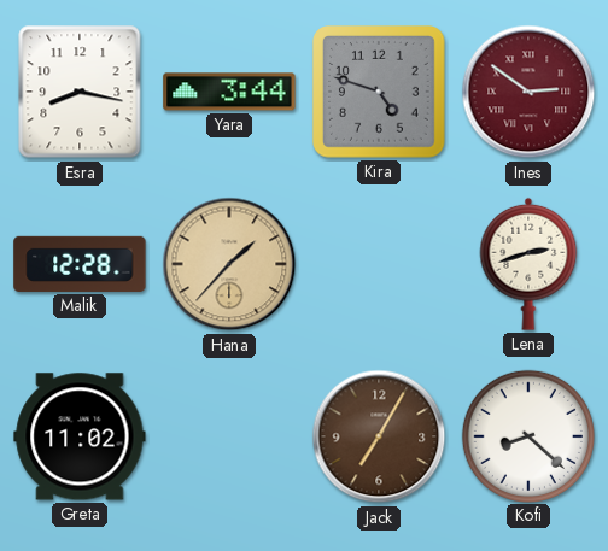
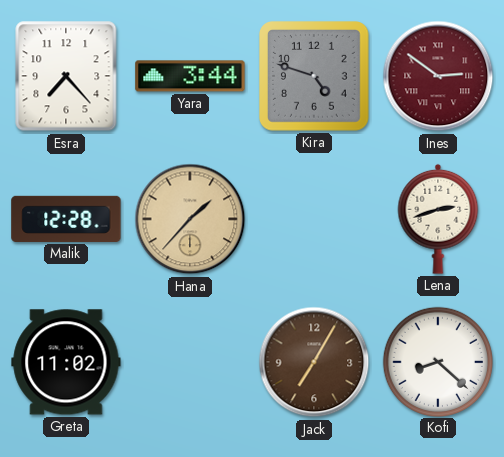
Esra: 8:17 -> 7:23
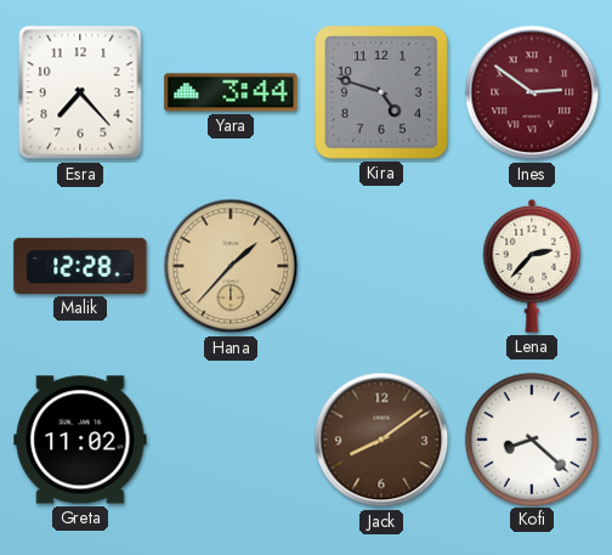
Lena: 2:42 -> 2:37
Jack: 7:05 -> 8:09
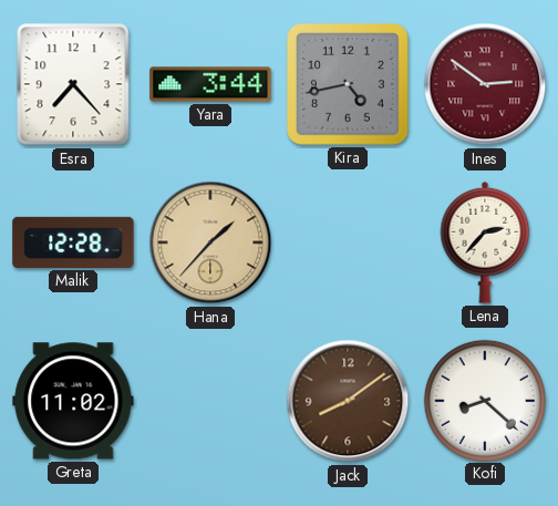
Kira: 4:48 -> 4:43
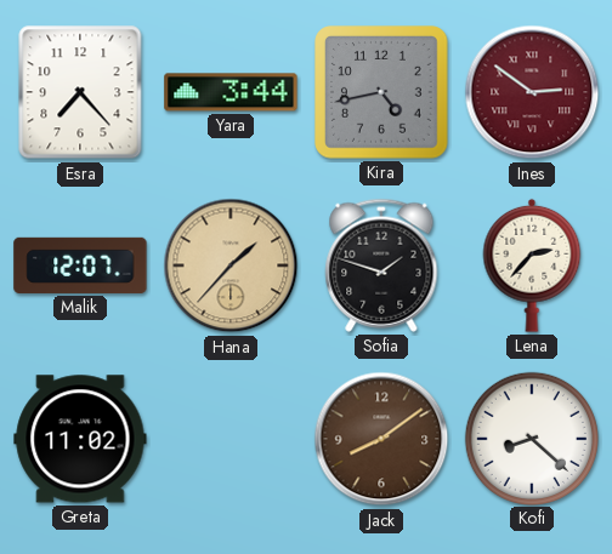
Malik: 12:28 -> 12:07
Sofia: none -> 1:48
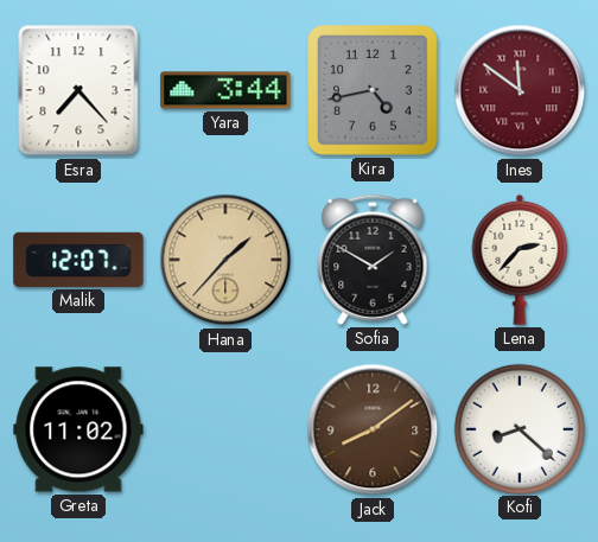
Ines: 2:51 -> 11:51
Sofia: 1:48 -> 1:50
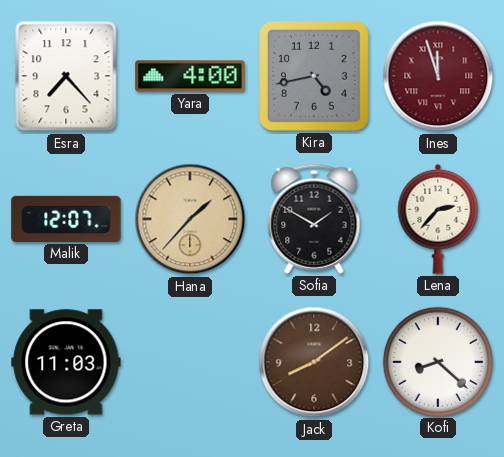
Yara: 3:44 -> 4:00
Ines: 11:51 -> 11:57
Greta: 11:02 -> 11:03
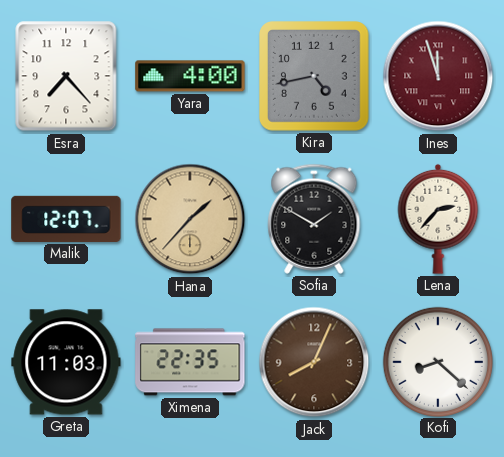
Ximena: none -> 22:35
Jack: 8:09 -> 8:04
